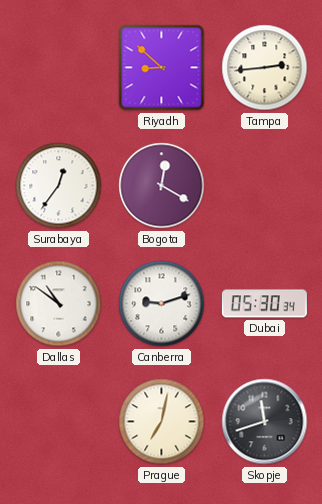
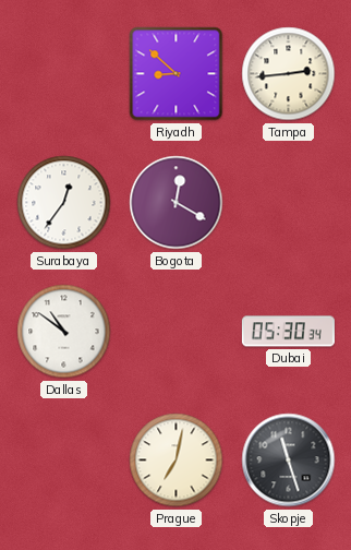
Canberra: 9:12 -> none
Skopje: 11:42 -> 11:27
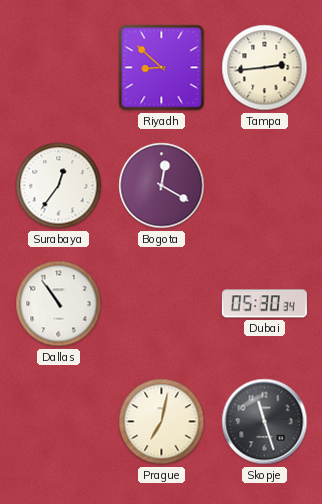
Dallas: 10:51 -> 10:54
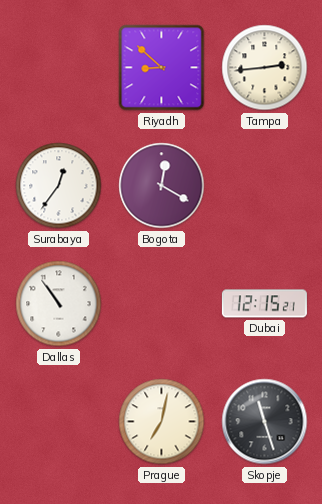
Dubai: 05:30 -> 12:15
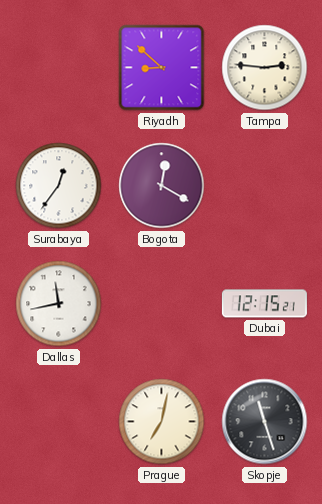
Tampa: 2:44 -> 2:46
Dallas: 10:54 -> 11:43
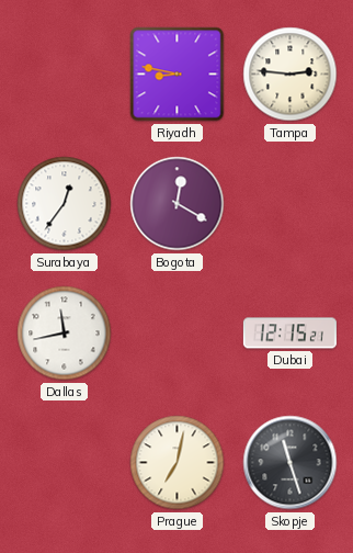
Riyadh: 8:52 -> 8:47
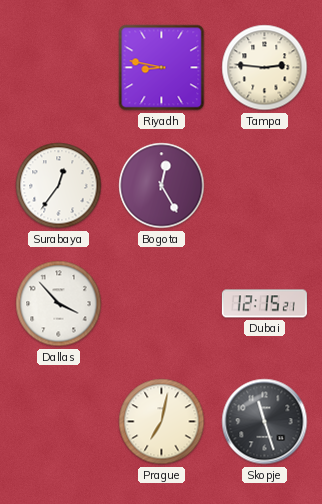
Bogota: 12:20 -> 12:25
Dallas: 11:43 -> 3:53
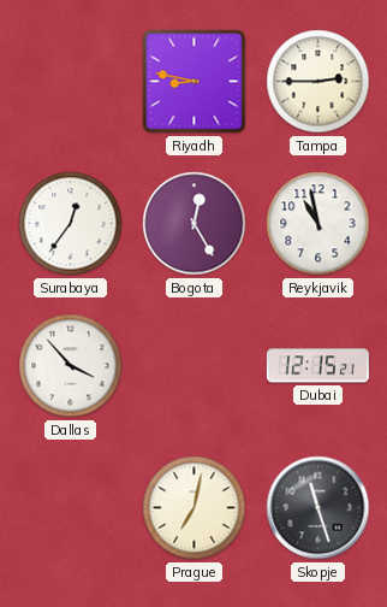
Tampa: 2:46 -> 2:45
Reykjavik: none -> 10:58
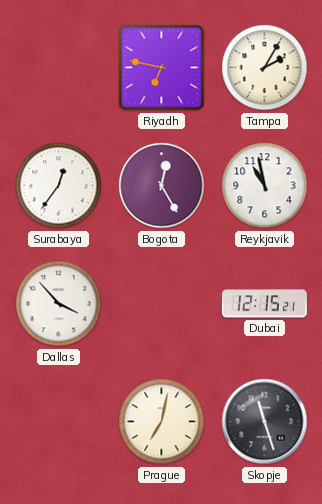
Riyadh: 8:47 -> 6:47
Tampa: 2:45 -> 2:05
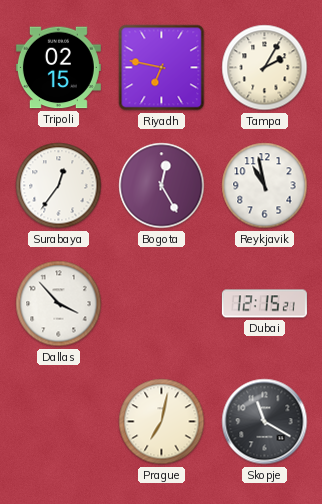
Tripoli: none -> 02:15
Skopje: 11:27 -> 11:20
